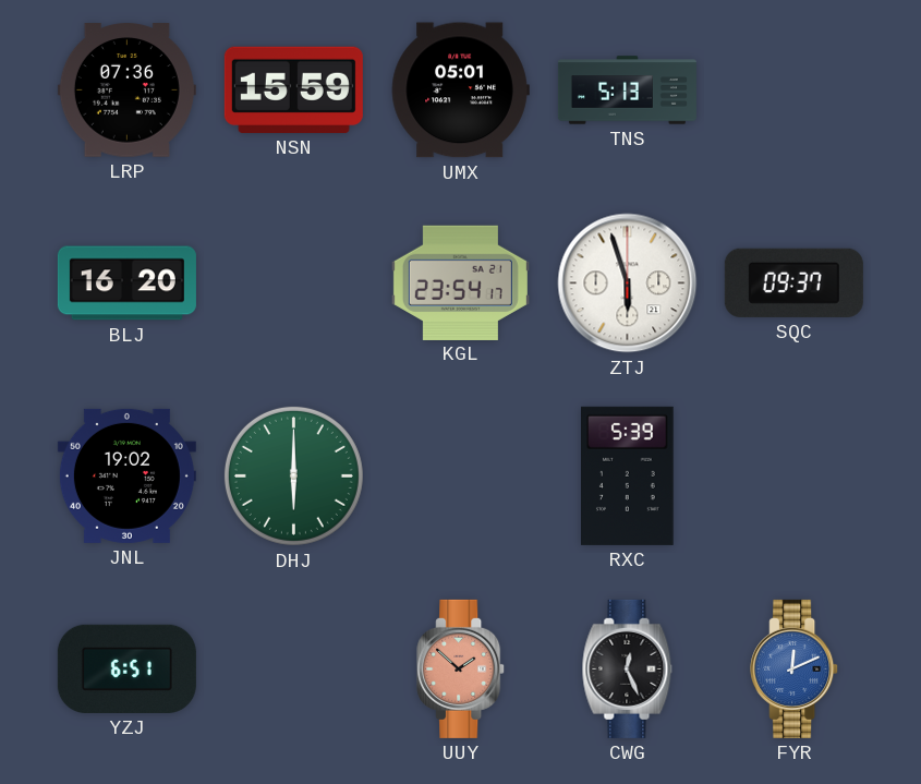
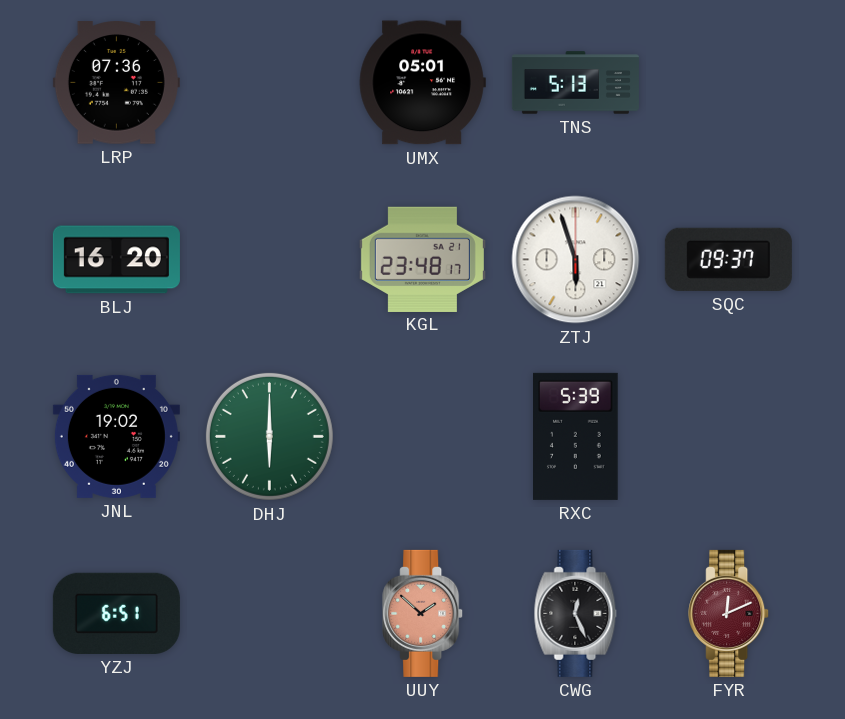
NSN: 15:59 -> none
KGL: 23:54 -> 23:48
FYR dial: blue -> burgundy
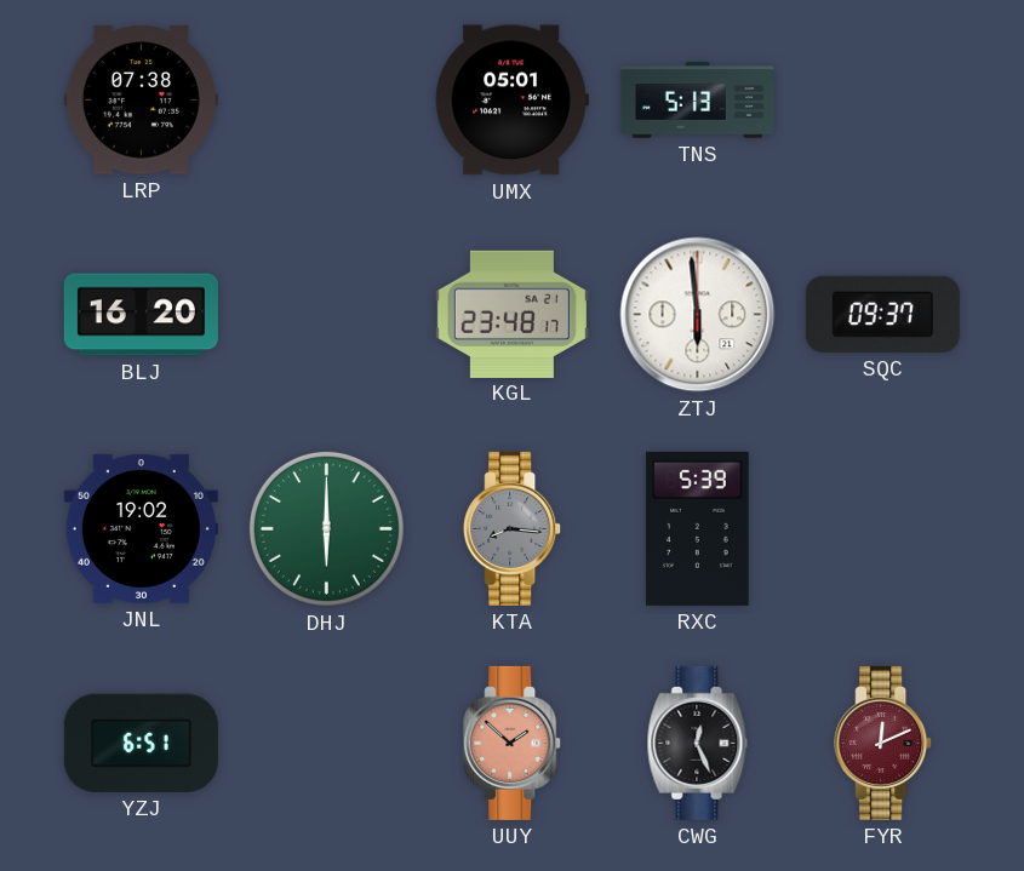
LRP: 07:36 -> 07:38
ZTJ: 5:57 -> 5:59
KTA: none -> 8:16
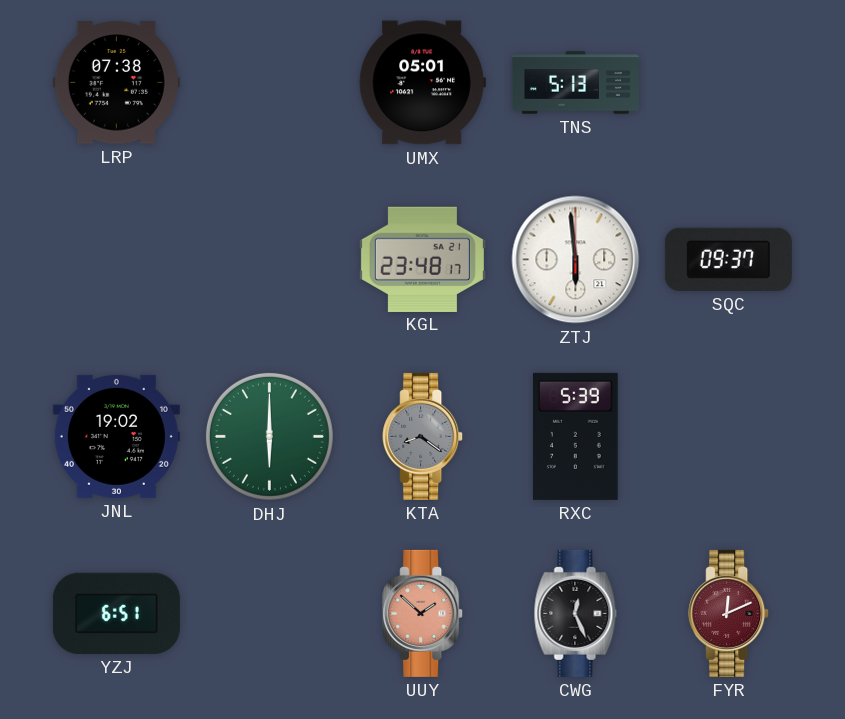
BLJ: 16:20 -> none
KTA: 8:16 -> 8:21
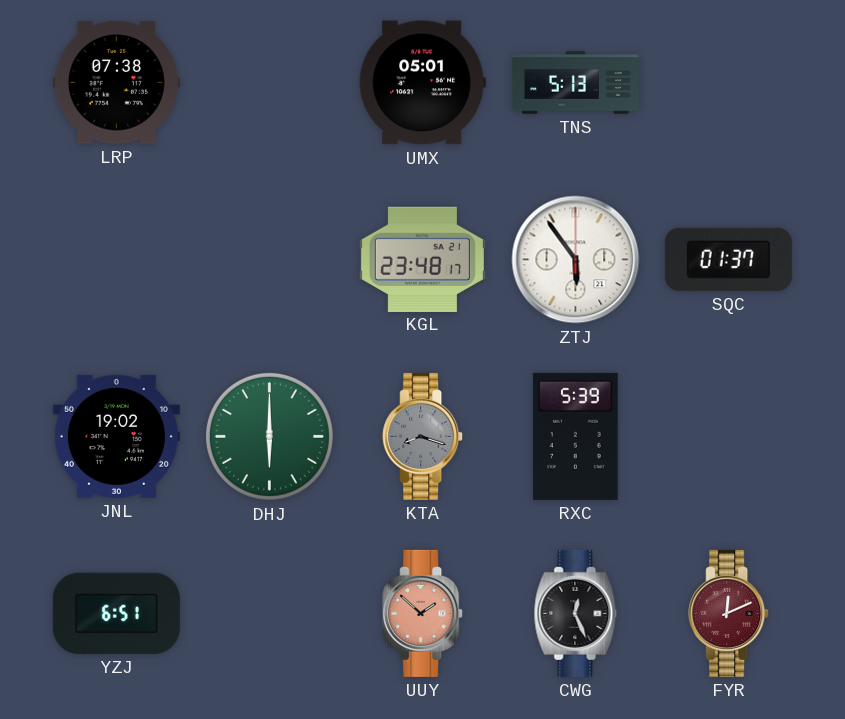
ZTJ: 5:59 -> 5:54
SQC: 09:37 -> 01:37
KTA: 8:21 -> 8:18
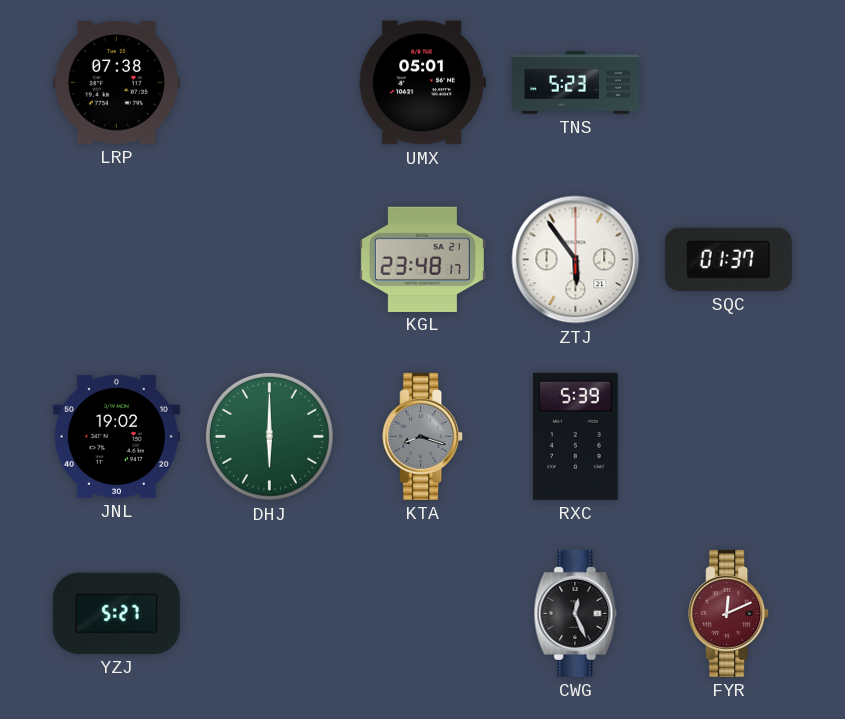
TNS: 5:13 -> 5:23
YZJ: 6:51 -> 5:27
UUY: 1:52 -> none
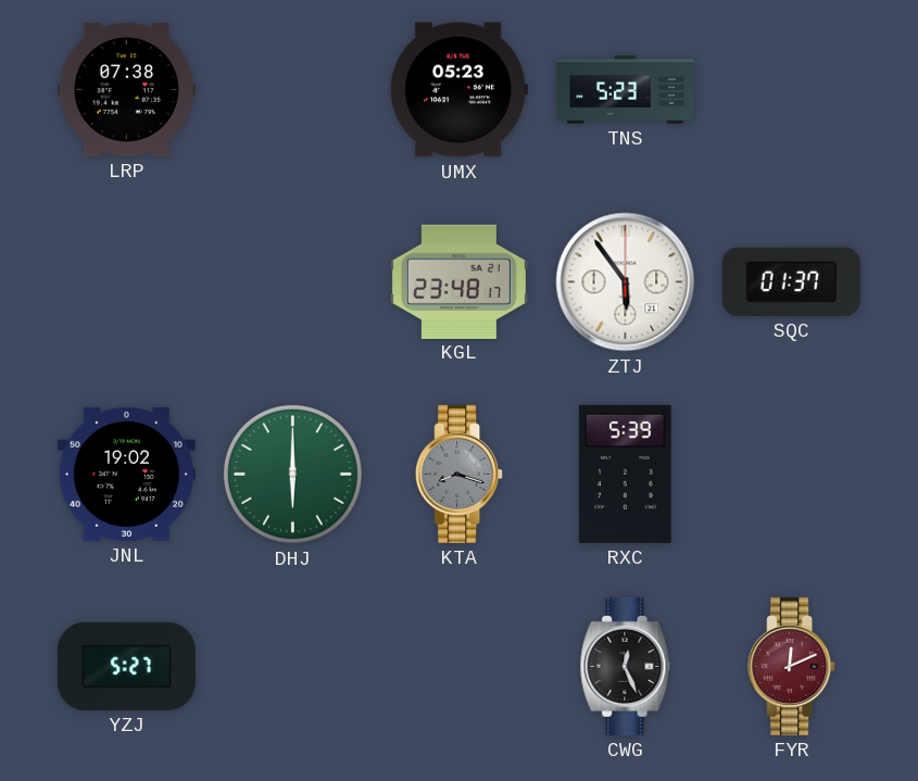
UMX: 05:01 -> 05:23
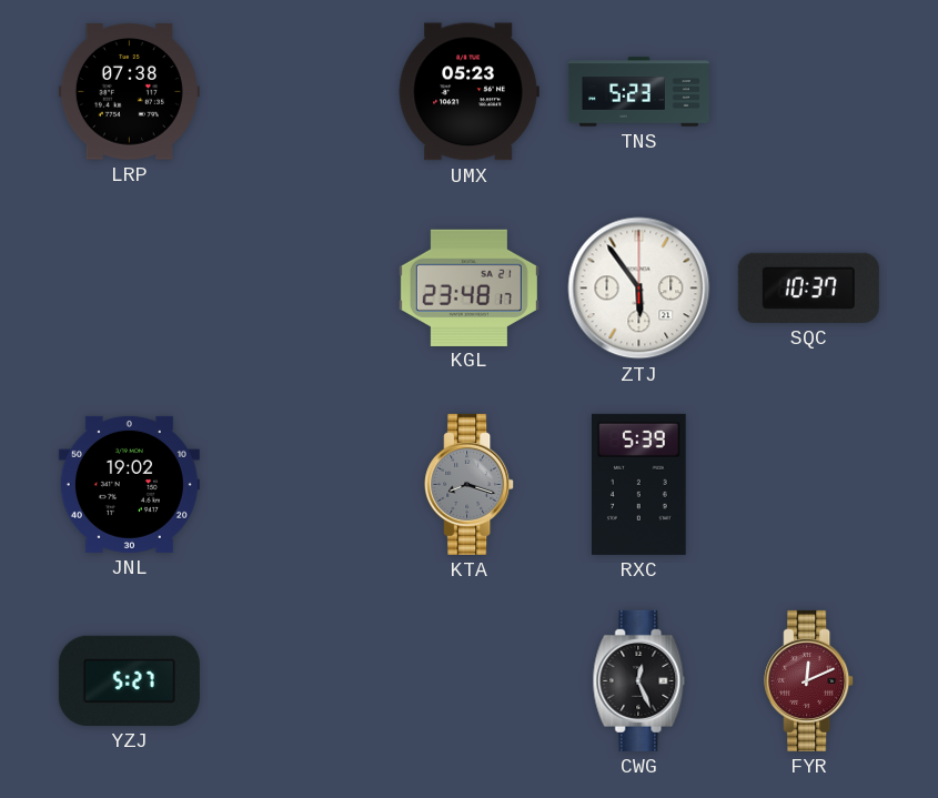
SQC: 01:37 -> 10:37
DHJ: 6:00 -> none
